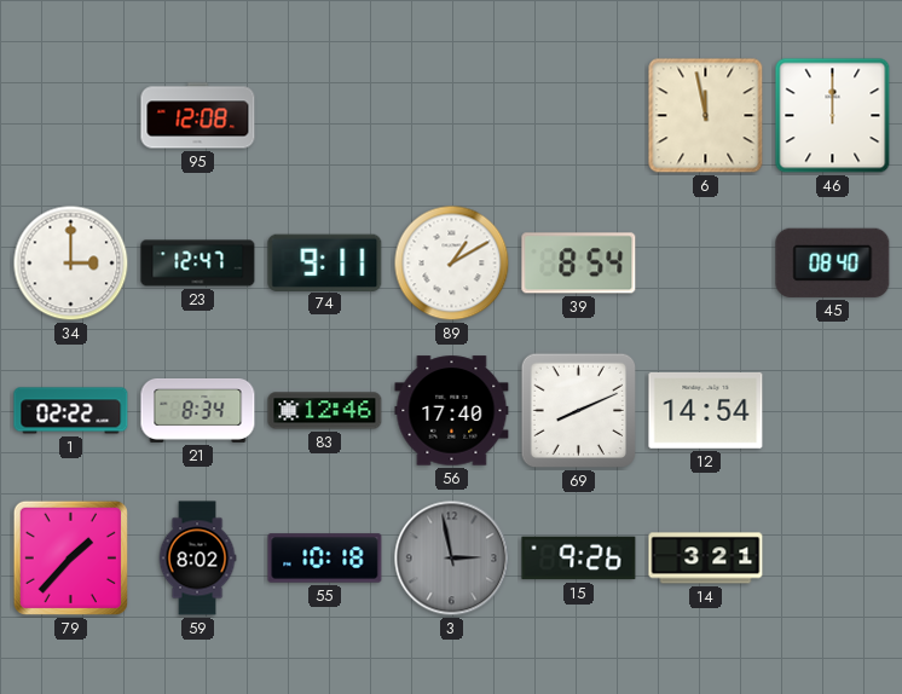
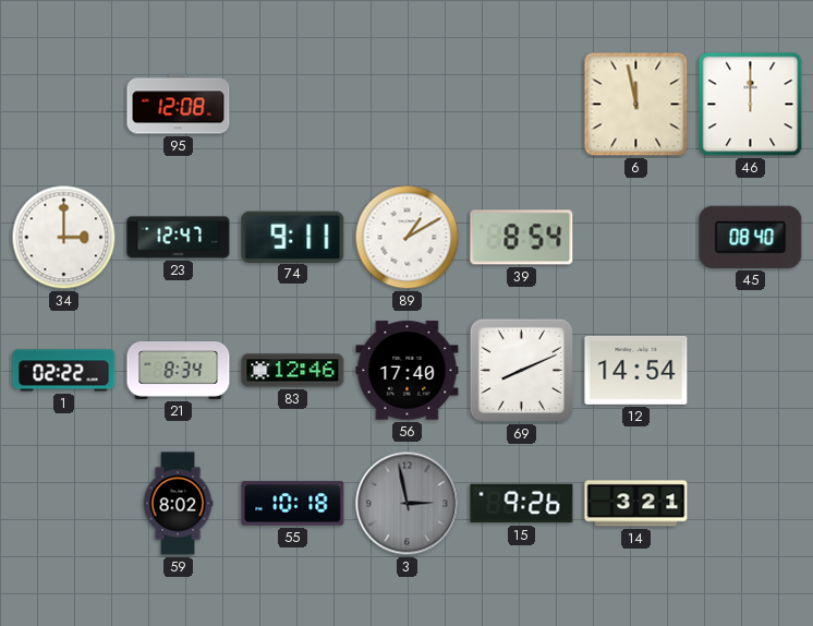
79: 1:37 -> none
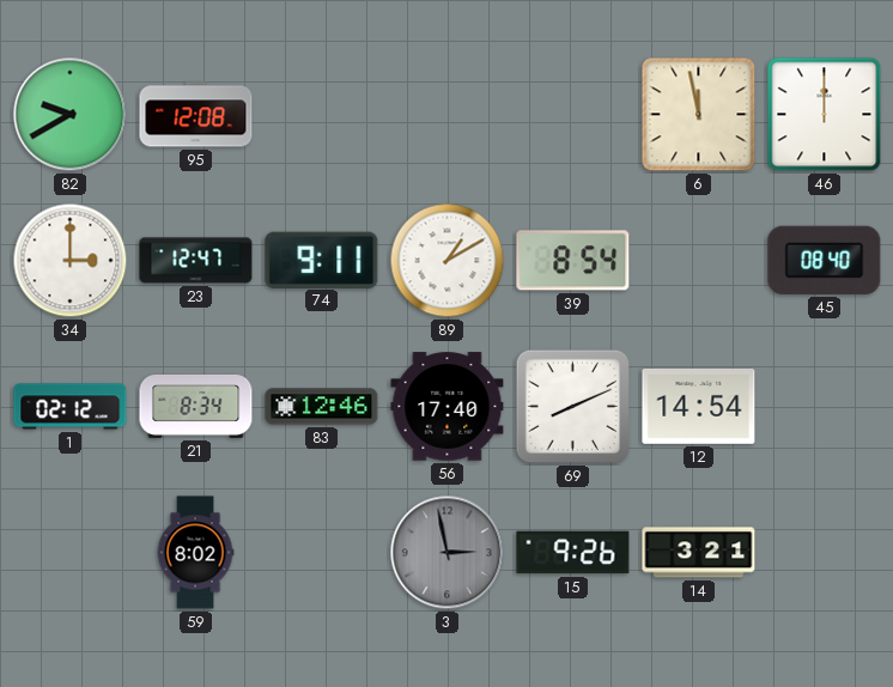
82: none -> 9:40
1: 02:22 -> 02:12
55: 10:18 -> none
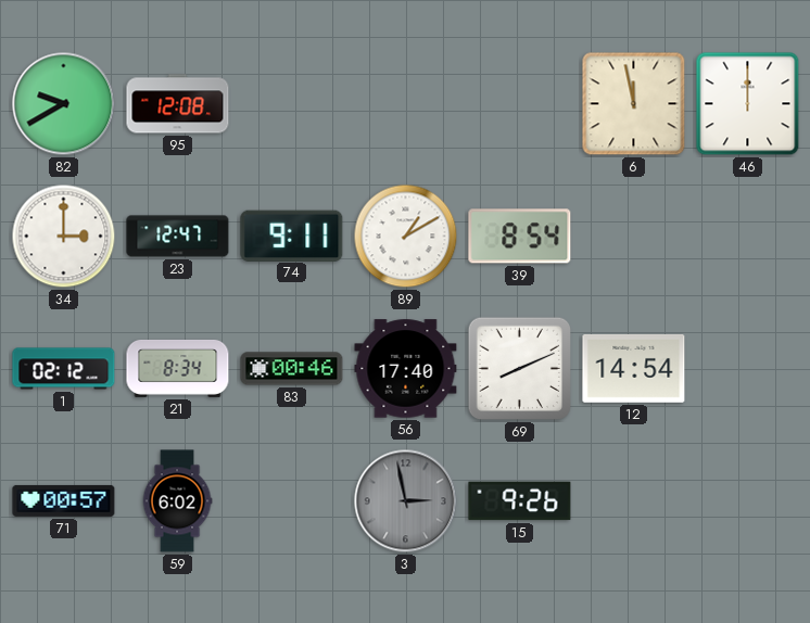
45: 08:40 -> none
83: 12:46 -> 00:46
71: none -> 00:57
59: 8:02 -> 6:02
14: 3:21 -> none
